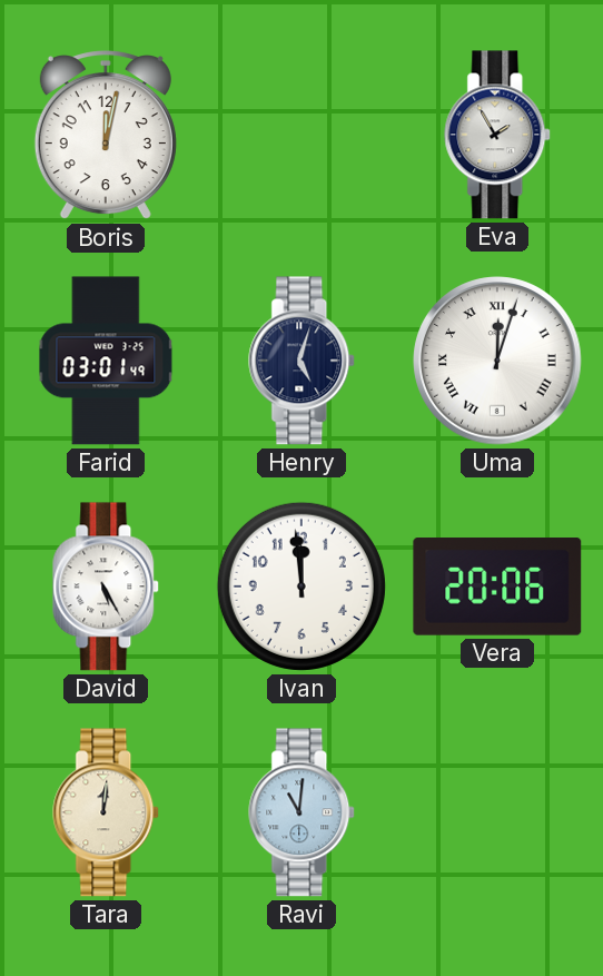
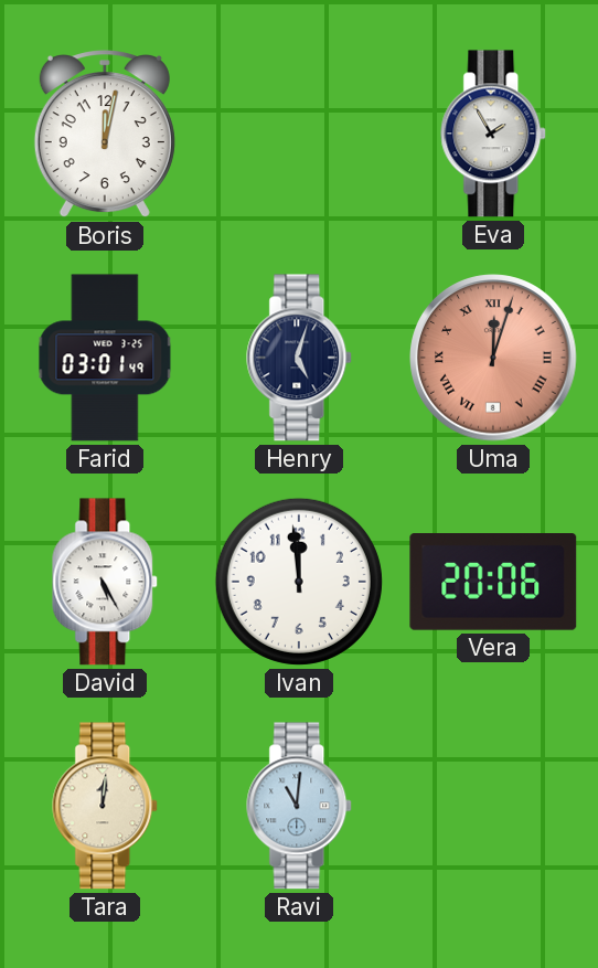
Uma dial: white -> salmon
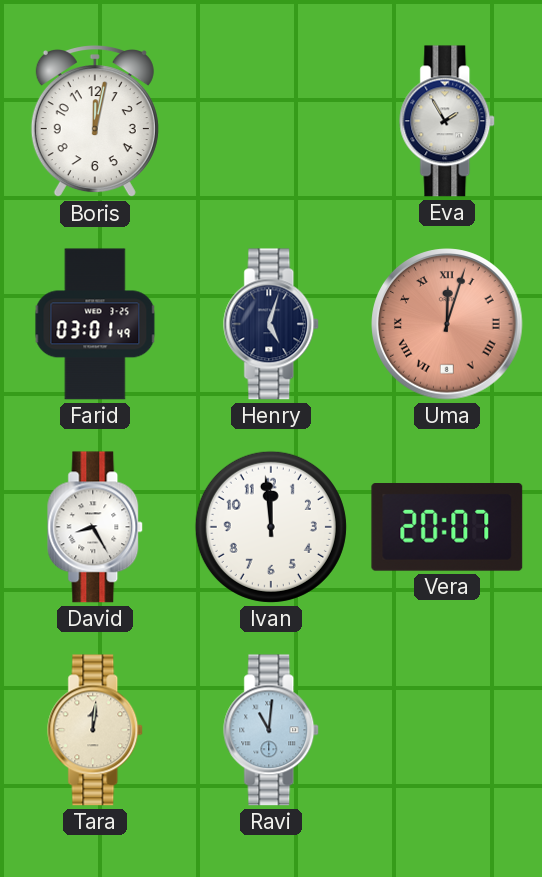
David: 5:25 -> 8:25
Vera: 20:06 -> 20:07
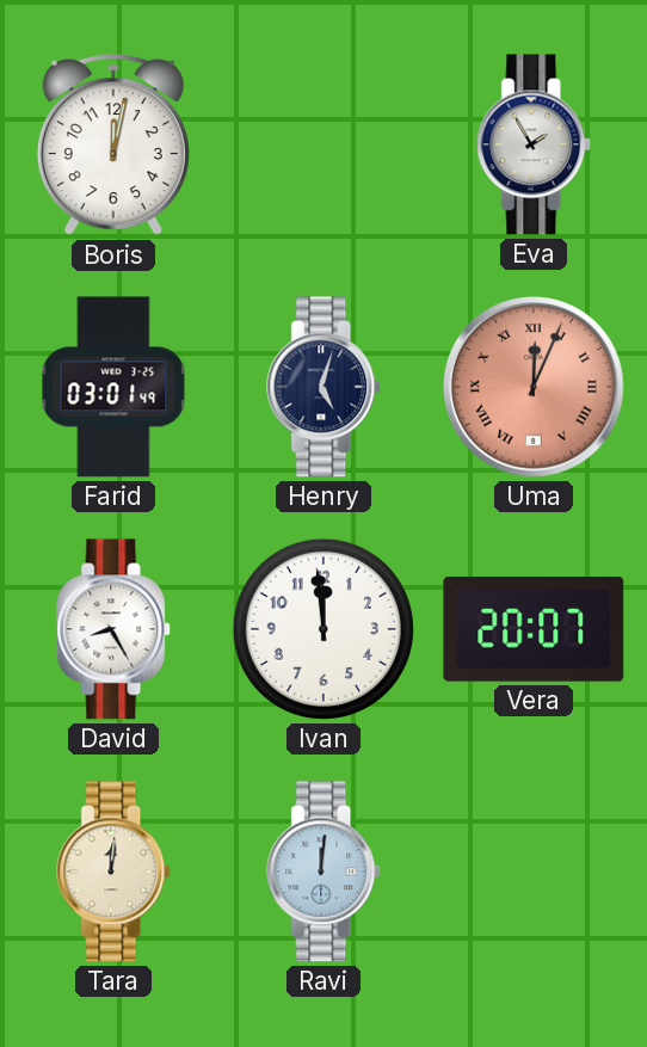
Uma: 12:03 -> 12:04
Ravi: 11:01 -> 12:01
